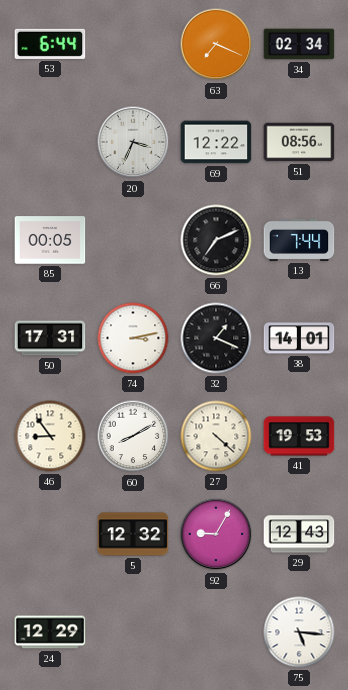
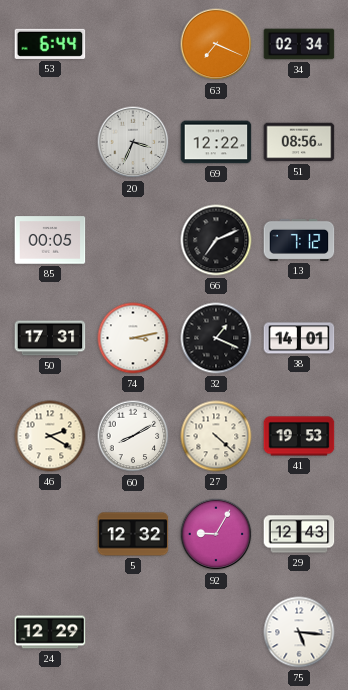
13: 7:44 -> 7:12
46: 8:54 -> 2:20
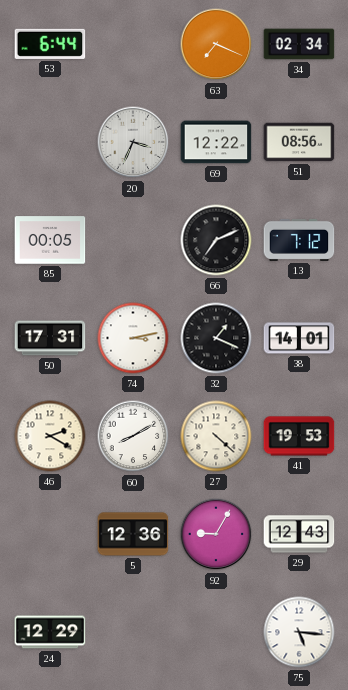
5: 12:32 -> 12:36
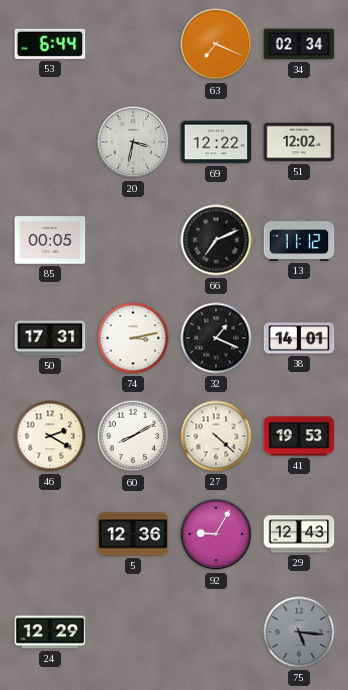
20: 3:34 -> 3:32
51: 08:56 -> 12:02
13: 7:12 -> 11:12
75 dial: white -> grey
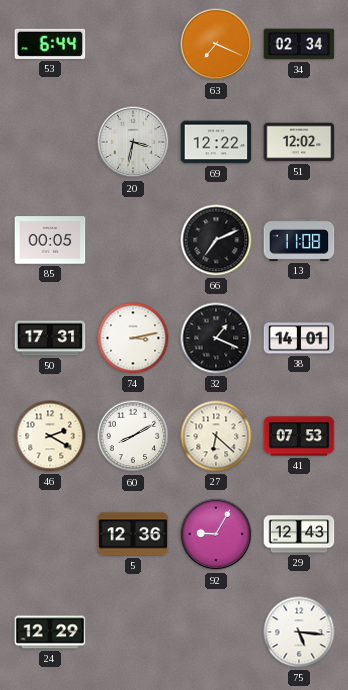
13: 11:12 -> 11:08
27: 4:22 -> 6:22
41: 19:53 -> 07:53
75 dial: grey -> white
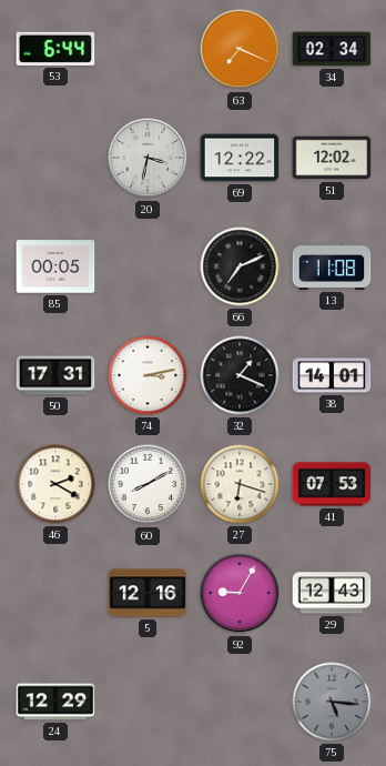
27: 6:22 -> 6:18
5: 12:36 -> 12:16
75 dial: white -> grey
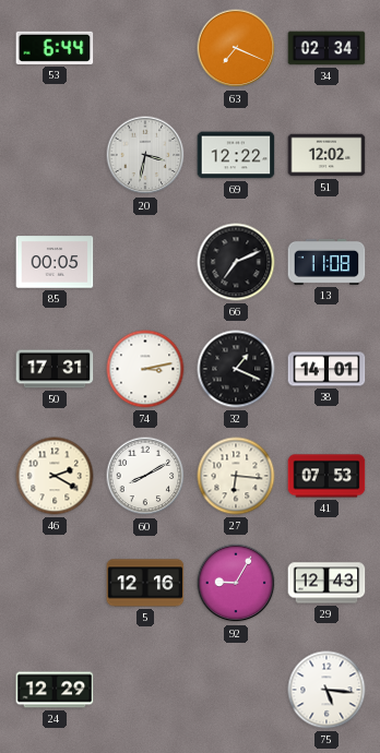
27: 6:18 -> 6:16
75 dial: grey -> white
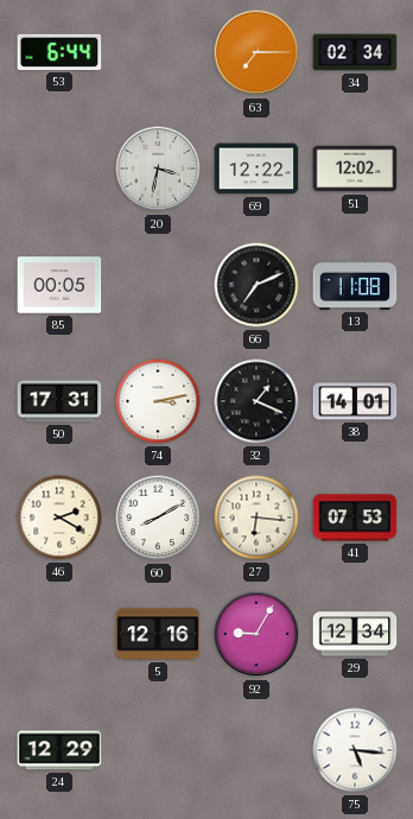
63: 7:19 -> 7:15
29: 12:43 -> 12:34
